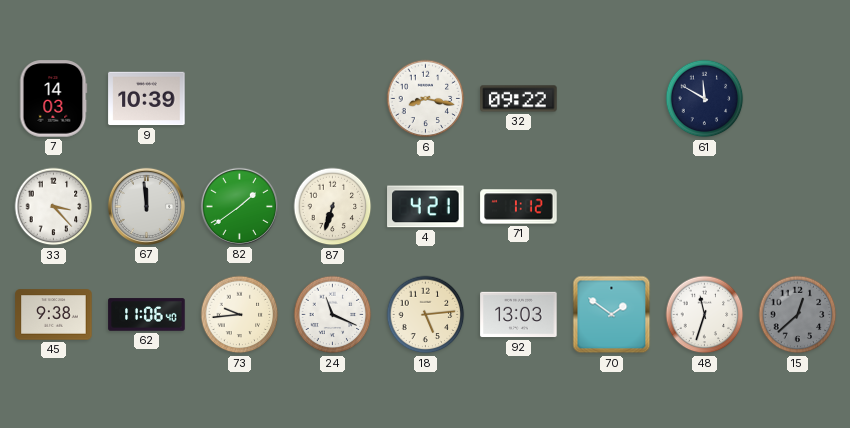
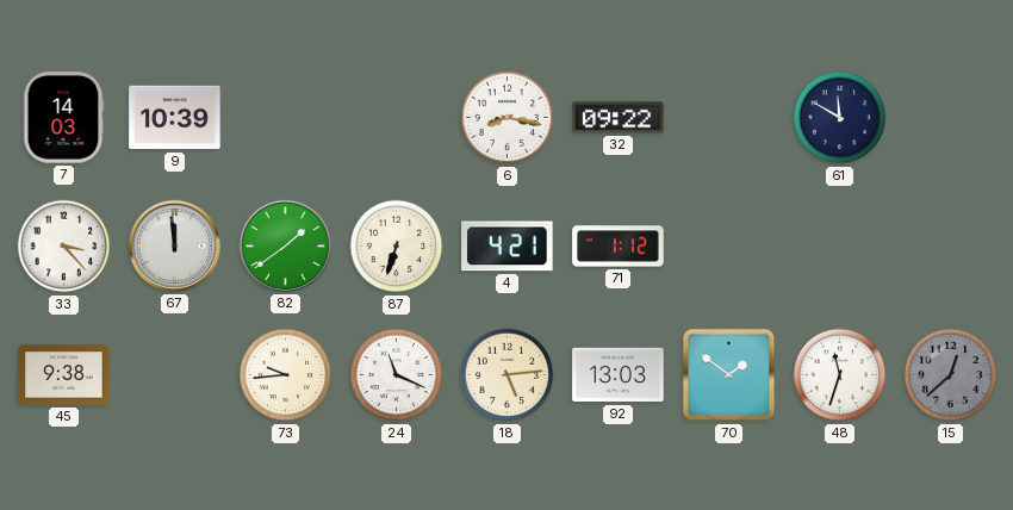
62: 11:06 -> none
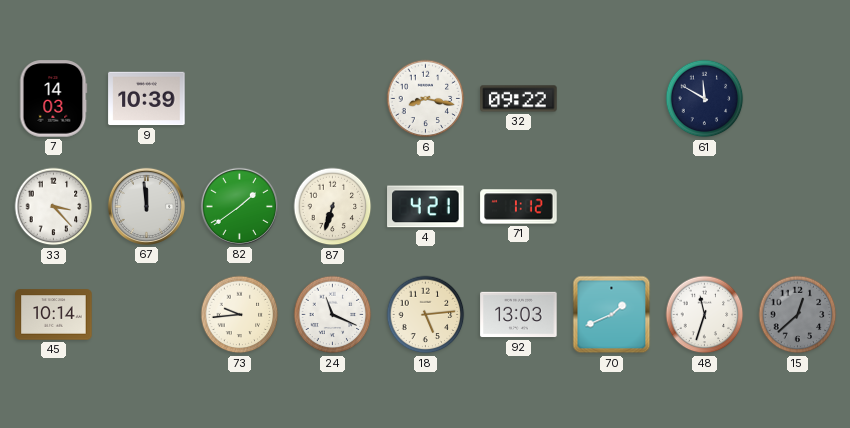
45: 9:38 -> 10:14
70: 1:51 -> 1:41
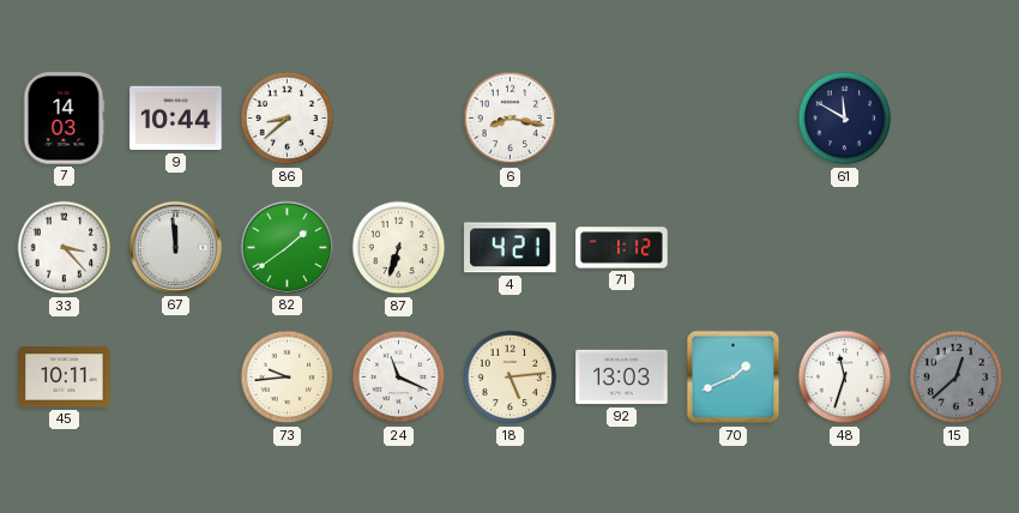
9: 10:39 -> 10:44
86: none -> 8:38
32: 09:22 -> none
45: 10:14 -> 10:11
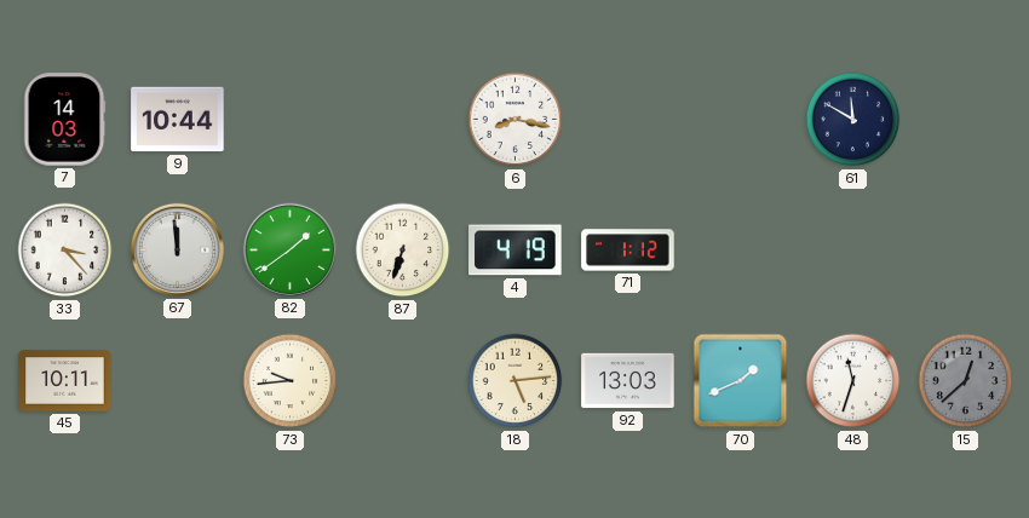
86: 8:38 -> none
4: 4:21 -> 4:19
24: 11:19 -> none
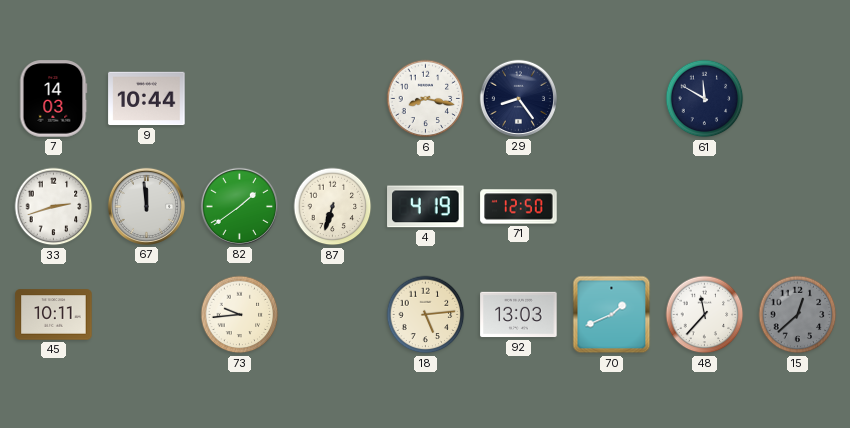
29: none -> 8:24
33: 3:23 -> 2:42
71: 1:12 -> 12:50
48: 11:33 -> 11:37
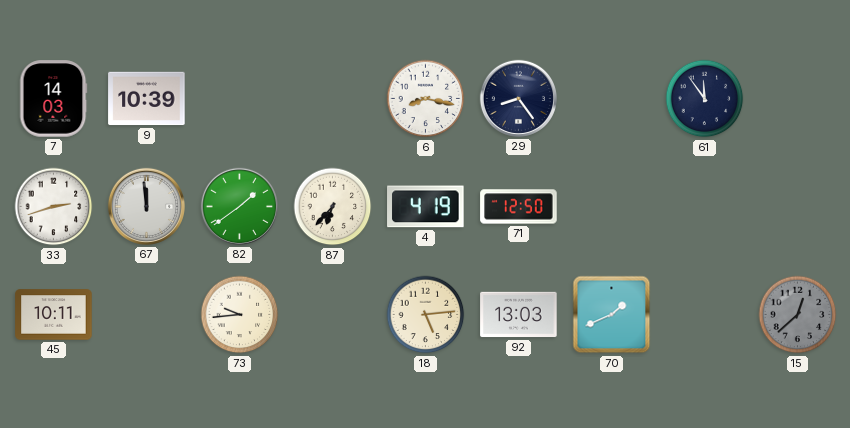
9: 10:44 -> 10:39
61: 11:50 -> 11:54
87: 6:33 -> 6:37
48: 11:37 -> none
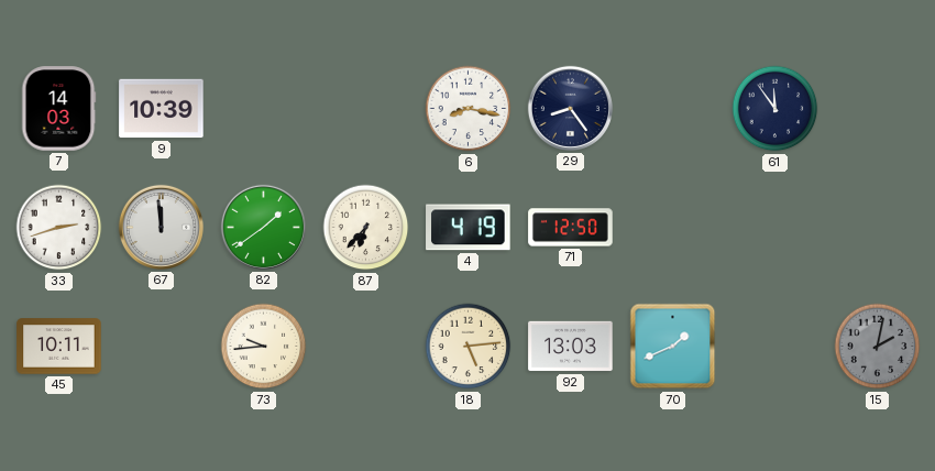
15: 12:38 -> 2:02
